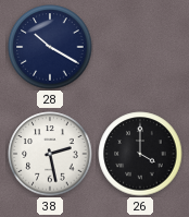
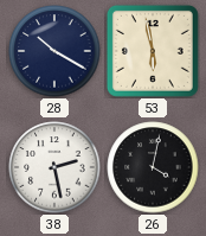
53: none -> 5:58
26: 4:00 -> 4:02
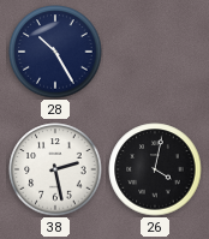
28: 10:20 -> 10:25
53: 5:58 -> none
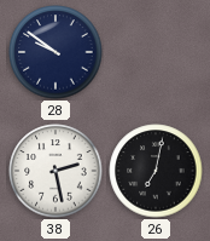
28: 10:25 -> 9:51
26: 4:02 -> 7:02
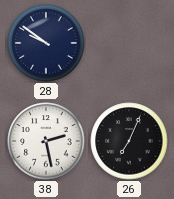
26: 7:02 -> 7:04
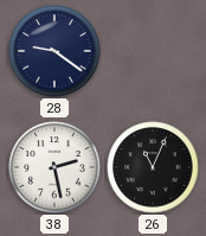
28: 9:51 -> 9:21
26: 7:04 -> 11:04
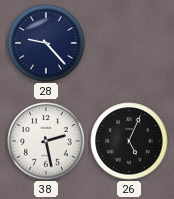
28: 9:21 -> 9:23
26: 11:04 -> 5:04
